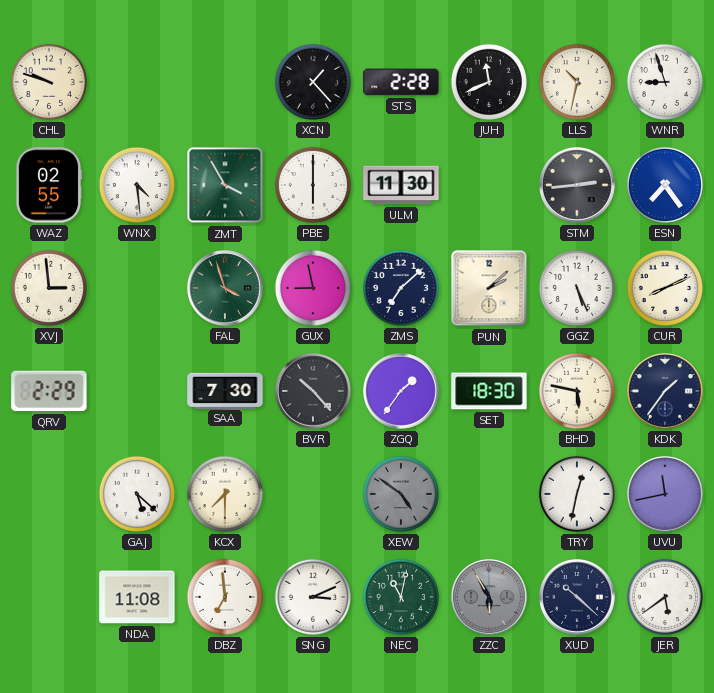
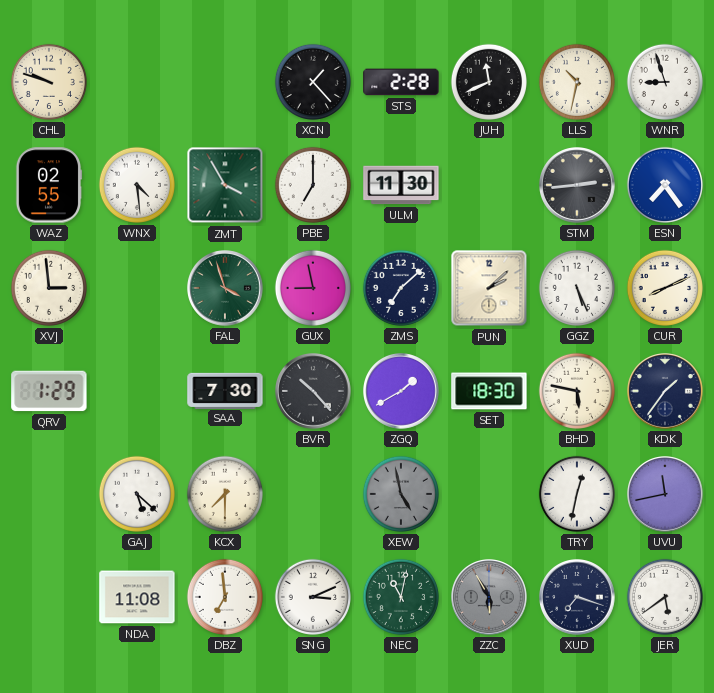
PBE: 6:00 -> 7:00
QRV: 2:29 -> 1:29
ZGQ: 1:36 -> 1:40
XEW: 4:51 -> 4:58
XUD: 10:22 -> 7:18
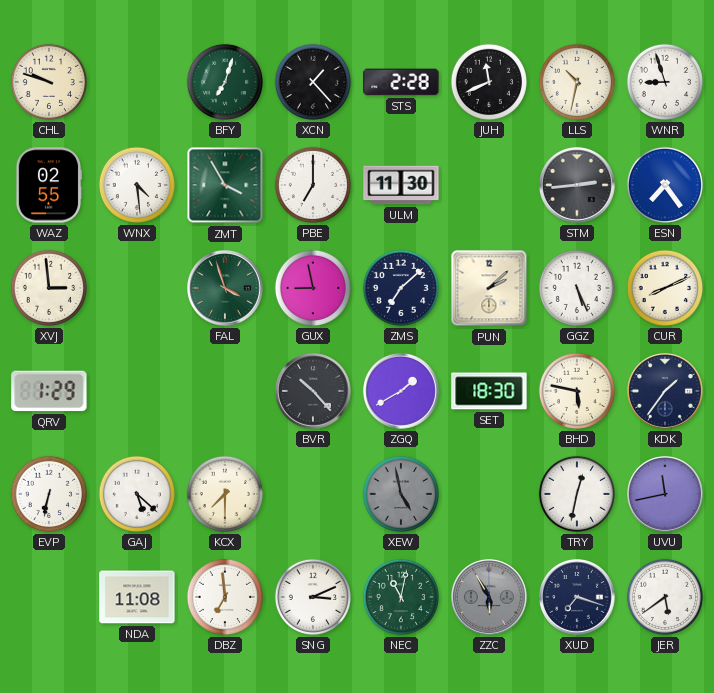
BFY: none -> 7:03
SAA: 7:30 -> none
EVP: none -> 6:32
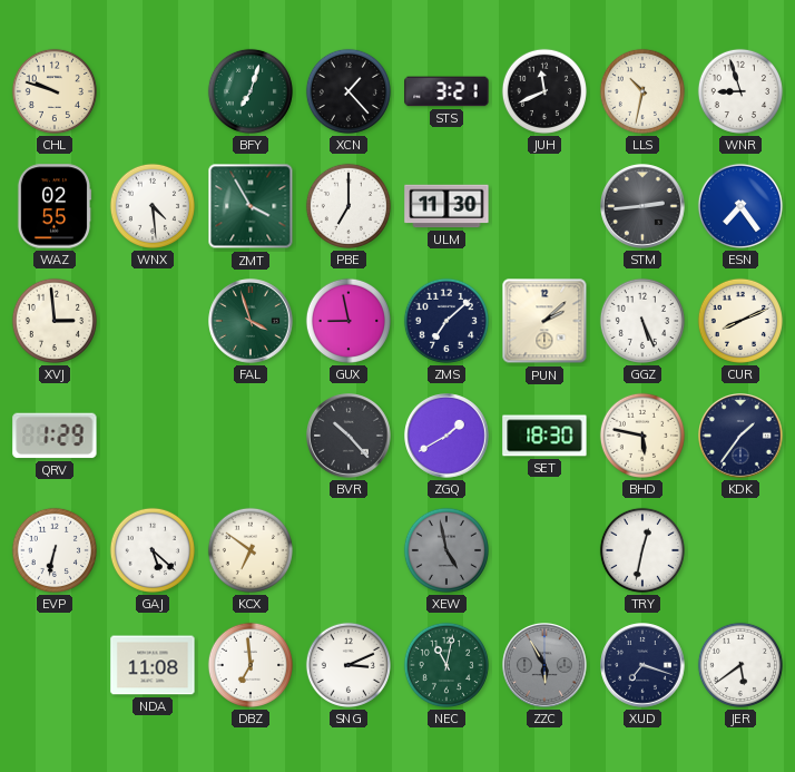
STS: 2:28 -> 3:21
KCX: 7:30 -> 6:51
UVU: 11:43 -> none
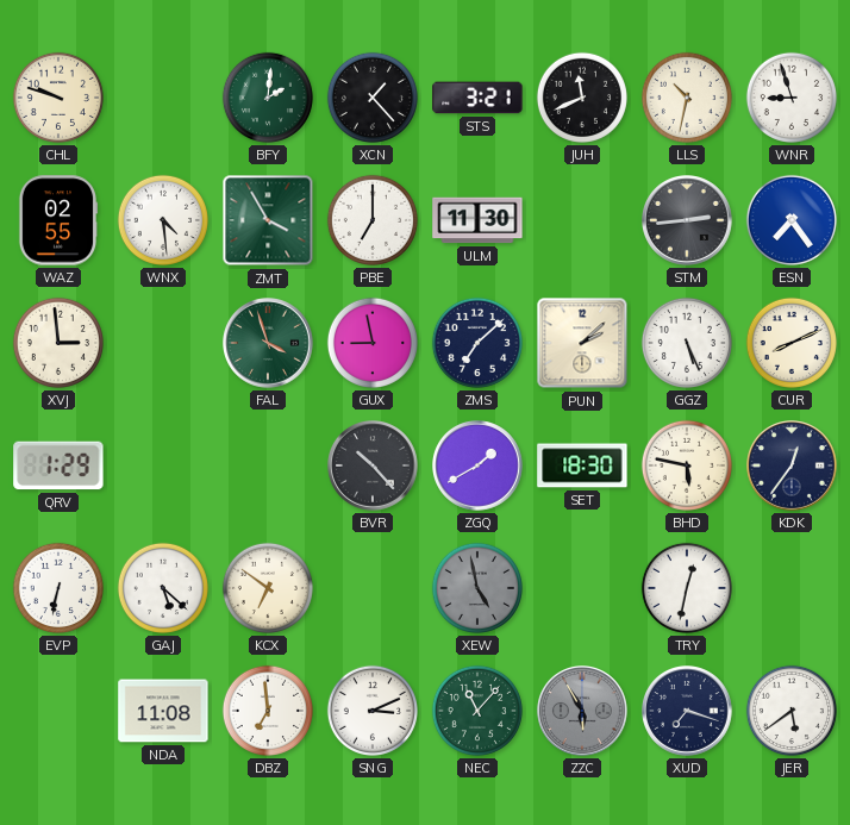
BFY: 7:03 -> 2:01
KDK: 1:36 -> 12:36
NEC: 11:02 -> 11:07
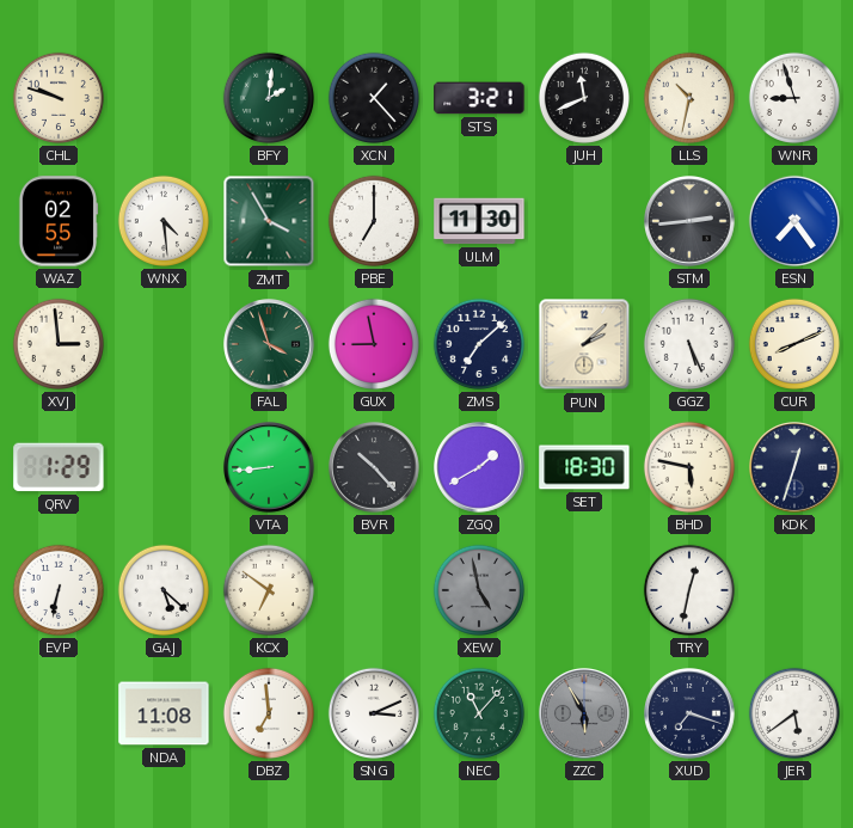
VTA: none -> 8:44
KDK: 12:36 -> 12:33
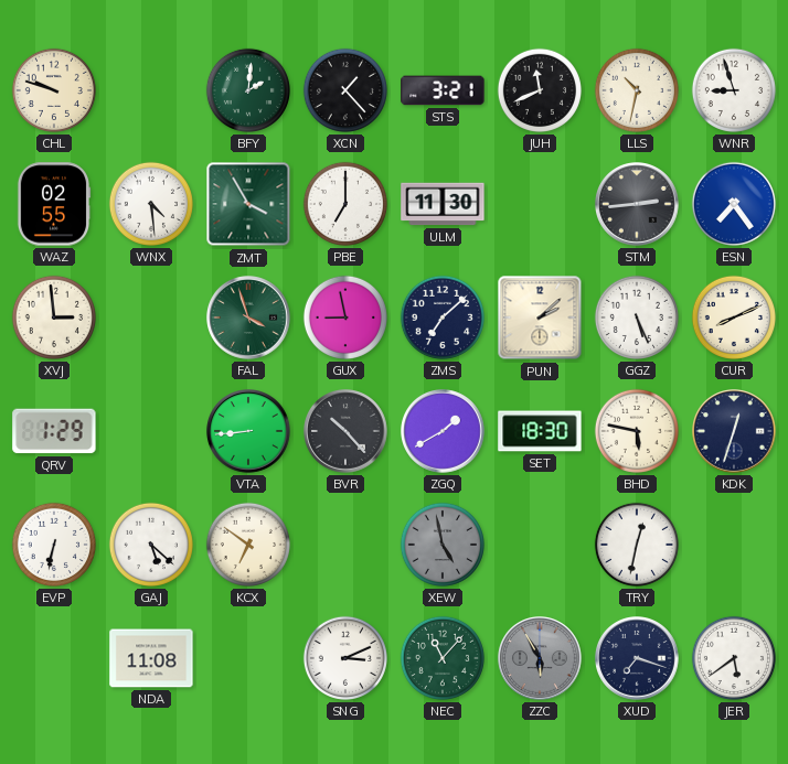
DBZ: 6:59 -> none
